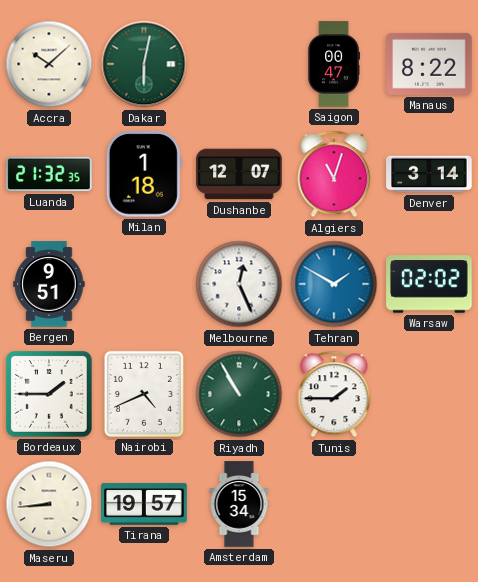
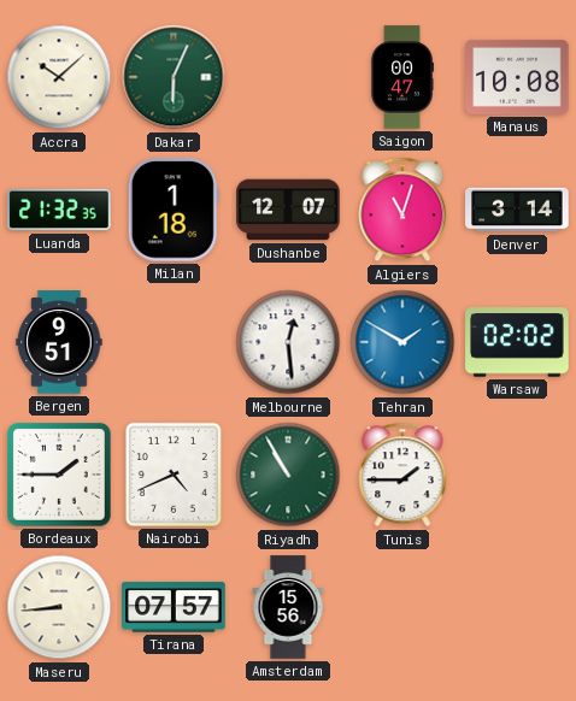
Dakar: 6:02 -> 6:04
Manaus: 8:22 -> 10:08
Melbourne: 12:26 -> 12:29
Tirana: 19:57 -> 07:57
Amsterdam: 15:34 -> 15:56
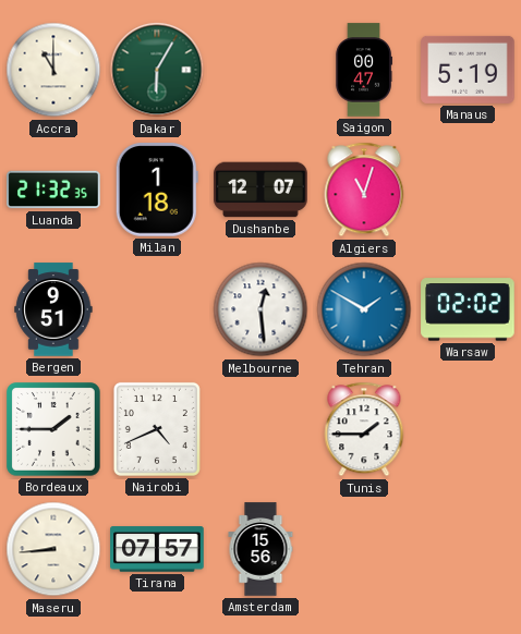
Accra: 10:08 -> 11:00
Dakar: 6:04 -> 6:05
Manaus: 10:08 -> 5:19
Denver: 3:14 -> none
Riyadh: 10:55 -> none
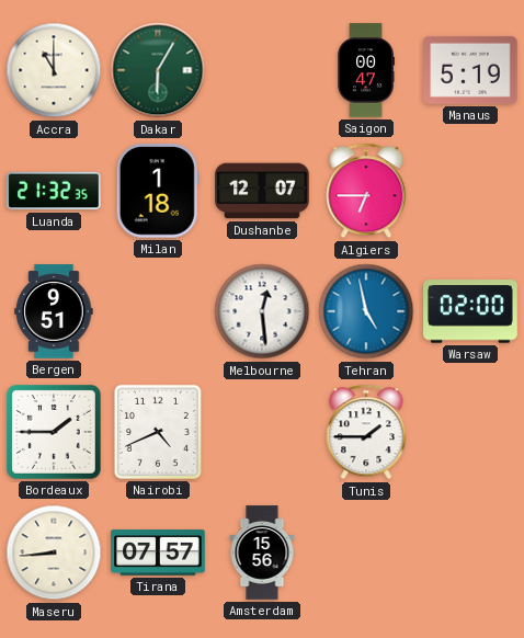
Algiers: 11:03 -> 6:45
Tehran: 1:50 -> 4:58
Warsaw: 02:02 -> 02:00
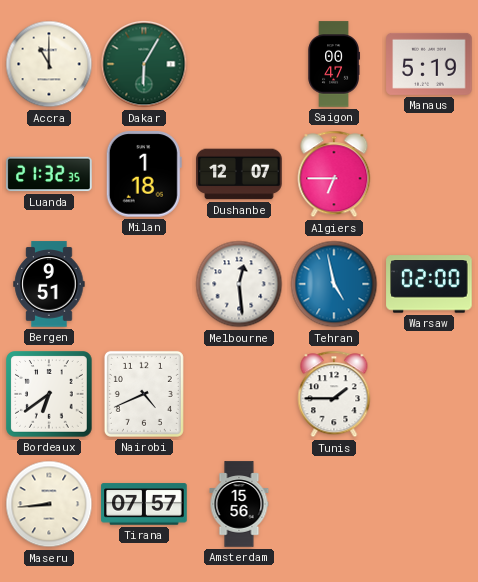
Bordeaux: 1:45 -> 6:39
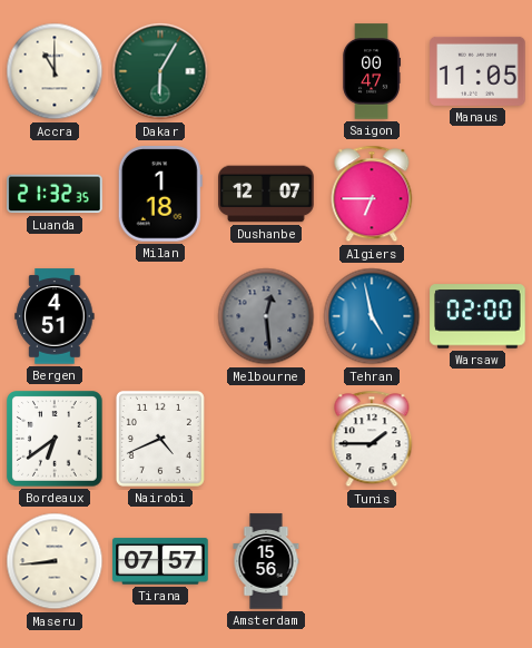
Manaus: 5:19 -> 11:05
Bergen: 9:51 -> 4:51
Melbourne dial: white -> grey
